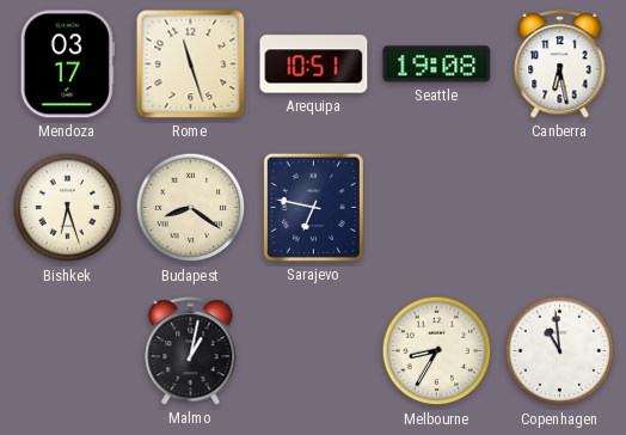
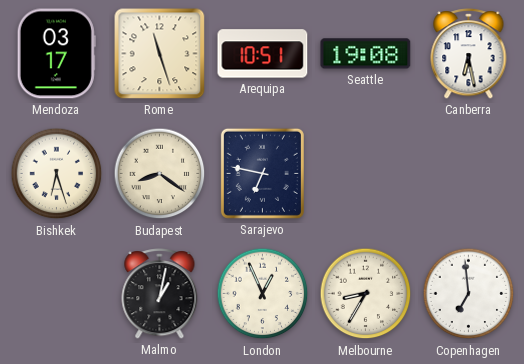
London: none -> 12:56
Copenhagen: 10:59 -> 6:59
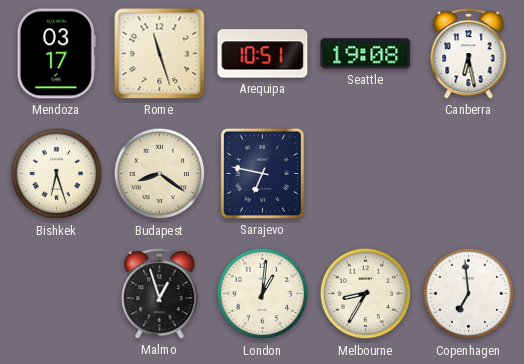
Malmo: 1:02 -> 12:57
London: 12:56 -> 1:01
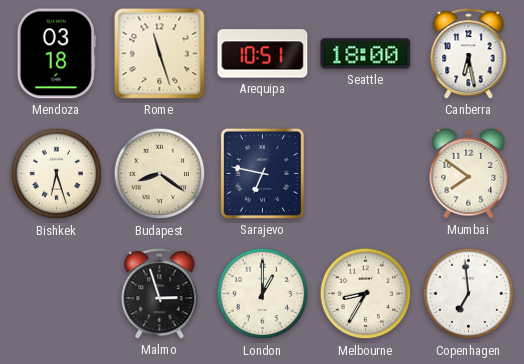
Mendoza: 03:17 -> 03:18
Seattle: 19:08 -> 18:00
Mumbai: none -> 7:51
Malmo: 12:57 -> 2:57
London: 1:01 -> 1:00
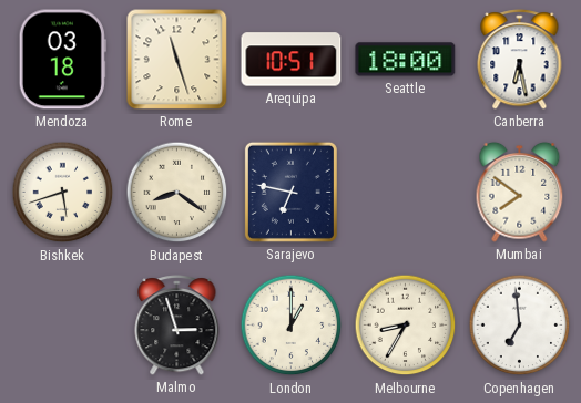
Bishkek: 6:27 -> 5:42
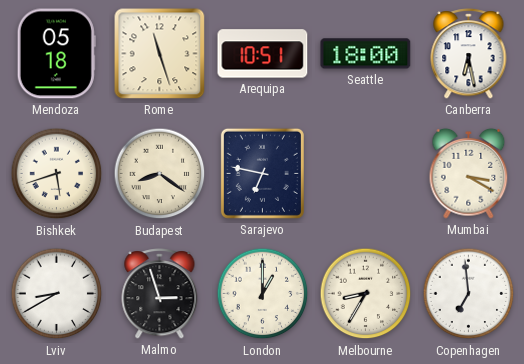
Mendoza: 03:18 -> 05:18
Mumbai: 7:51 -> 3:20
Lviv: none -> 8:40
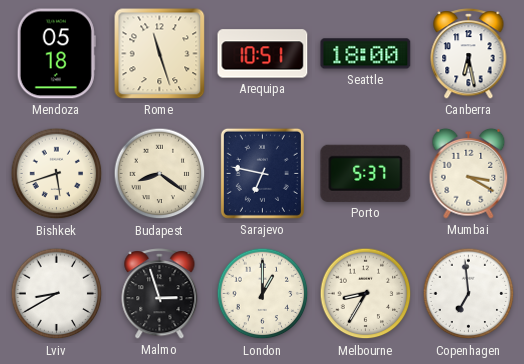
Porto: none -> 5:37
